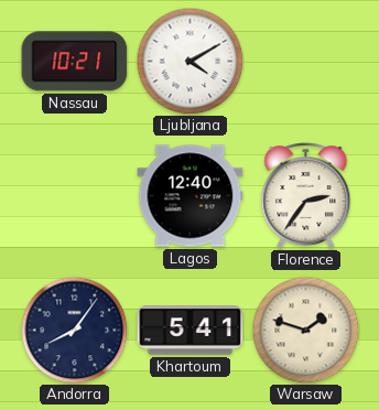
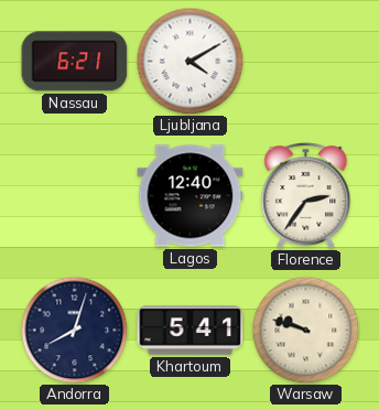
Nassau: 10:21 -> 6:21
Andorra: 8:06 -> 8:03
Warsaw: 1:48 -> 9:48
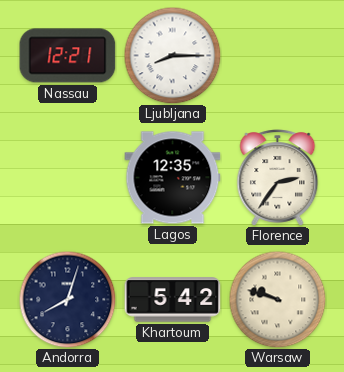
Nassau: 6:21 -> 12:21
Ljubljana: 4:10 -> 8:15
Lagos: 12:40 -> 12:35
Khartoum: 5:41 -> 5:42
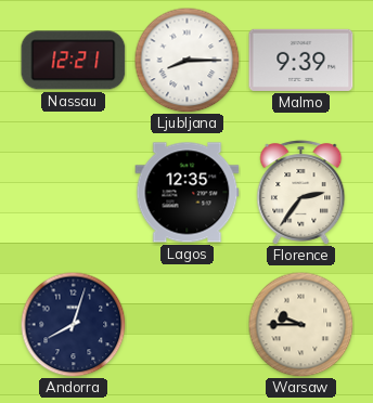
Malmo: none -> 9:39
Khartoum: 5:42 -> none
Warsaw: 9:48 -> 9:45
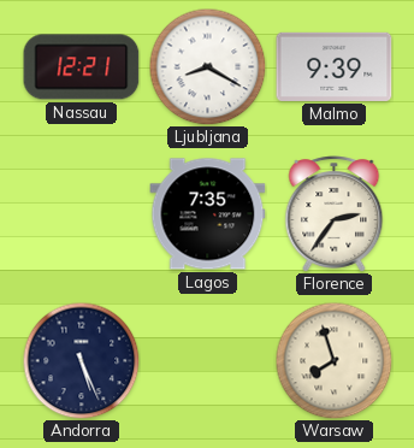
Ljubljana: 8:15 -> 8:20
Lagos: 12:35 -> 7:35
Andorra: 8:03 -> 5:26
Warsaw: 9:45 -> 7:57
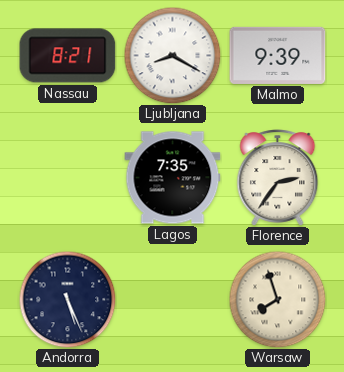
Nassau: 12:21 -> 8:21
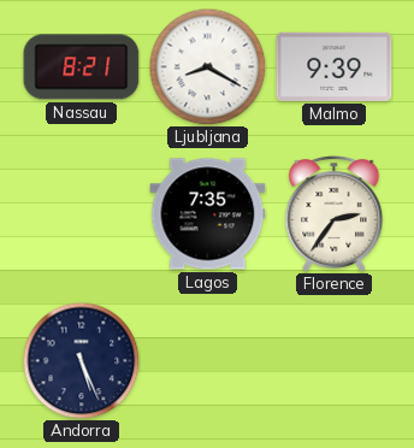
Warsaw: 7:57 -> none
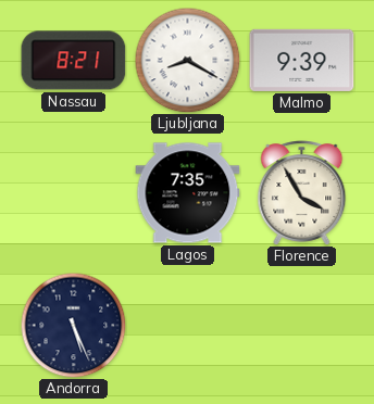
Florence: 2:36 -> 3:55
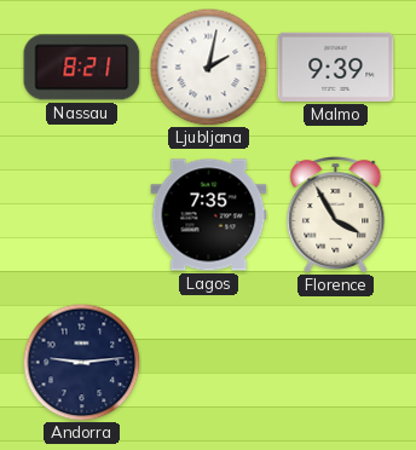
Ljubljana: 8:20 -> 2:02
Andorra: 5:26 -> 9:14
